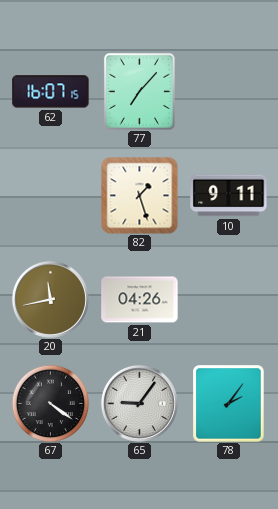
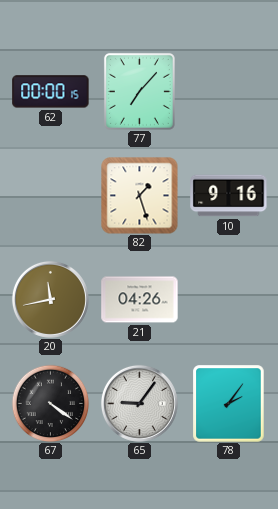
62: 16:07 -> 00:00
10: 9:11 -> 9:16
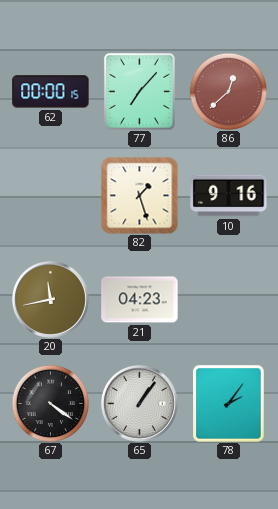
86: none -> 12:38
21: 04:26 -> 04:23
65: 9:06 -> 1:06
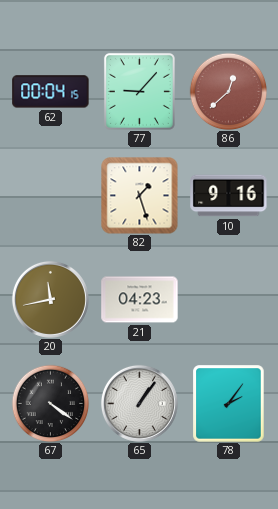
62: 00:00 -> 00:04
77: 7:07 -> 9:07
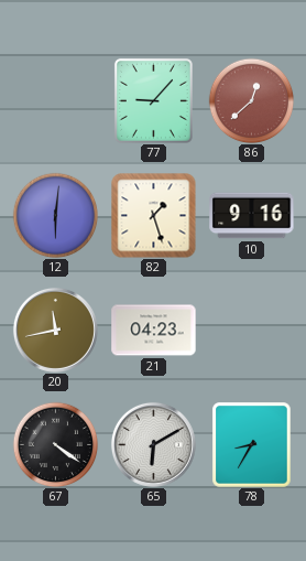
62: 00:04 -> none
12: none -> 6:01
65: 1:06 -> 6:10
78: 2:06 -> 8:35
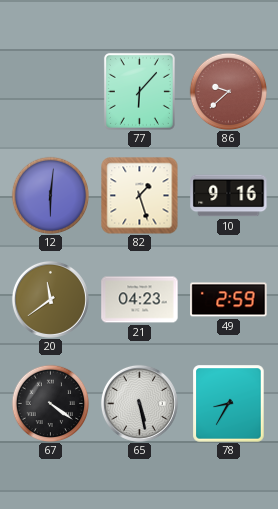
77: 9:07 -> 6:07
86: 12:38 -> 9:38
20: 11:43 -> 11:39
49: none -> 2:59
65: 6:10 -> 5:28
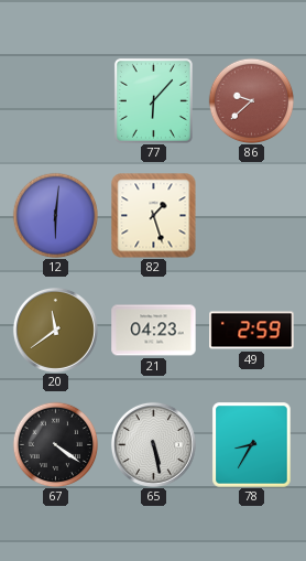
10: 9:16 -> none
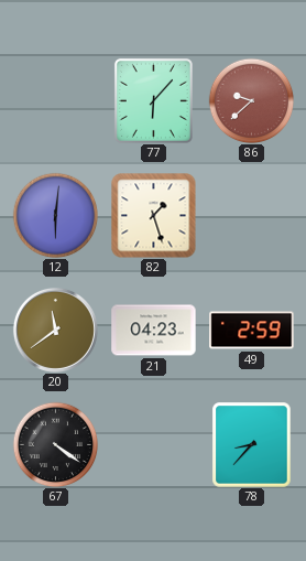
65: 5:28 -> none
78: 8:35 -> 8:37
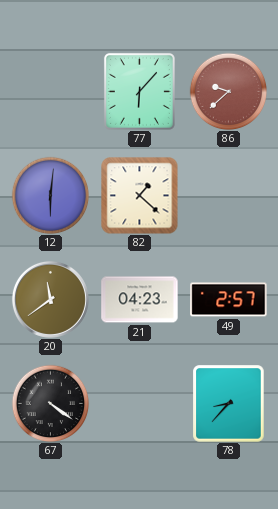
82: 1:27 -> 1:22
49: 2:59 -> 2:57
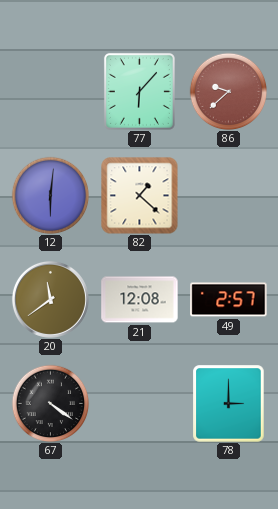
21: 04:23 -> 12:08
78: 8:37 -> 3:00
